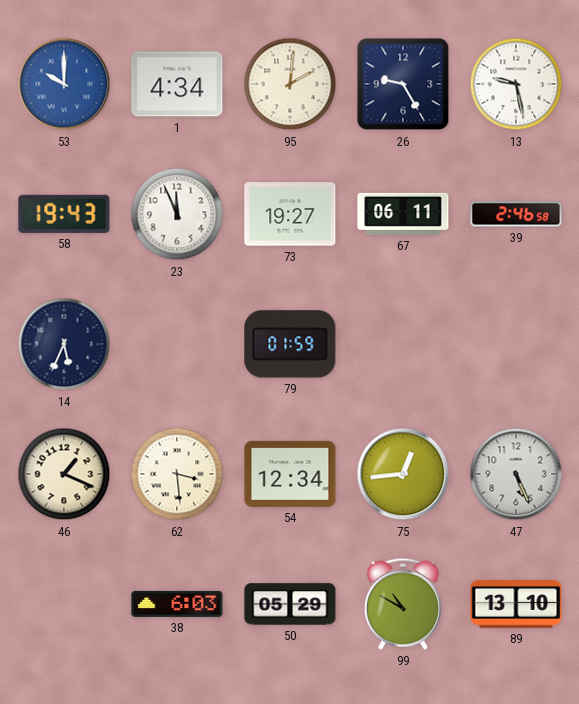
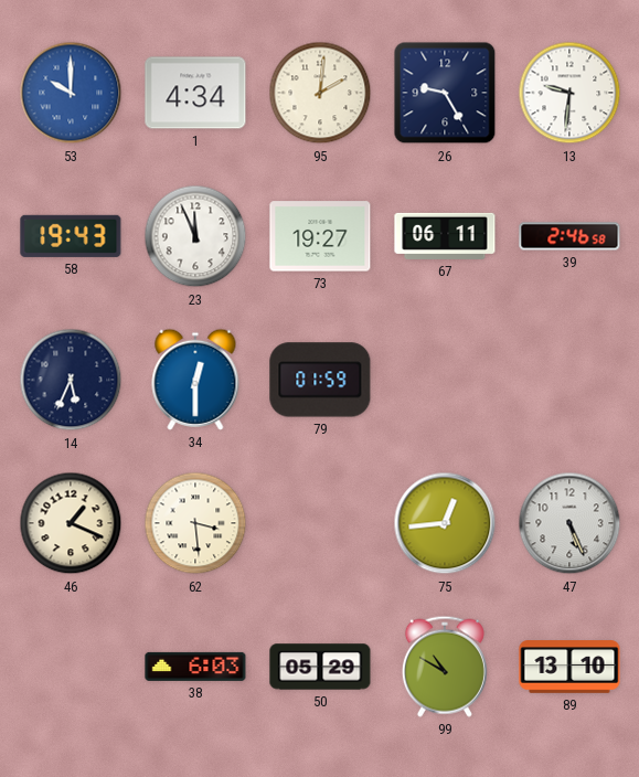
13: 9:28 -> 9:31
34: none -> 12:30
54: 12:34 -> none
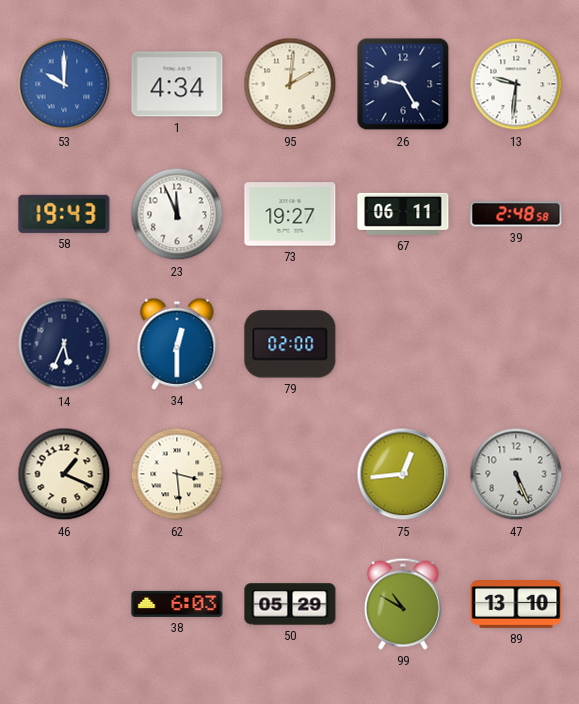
39: 2:46 -> 2:48
79: 01:59 -> 02:00
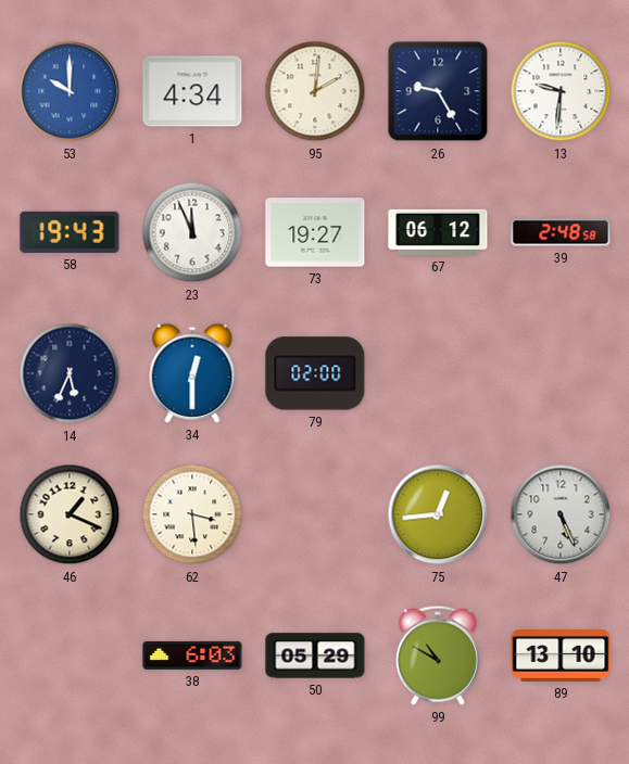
67: 06:11 -> 06:12
